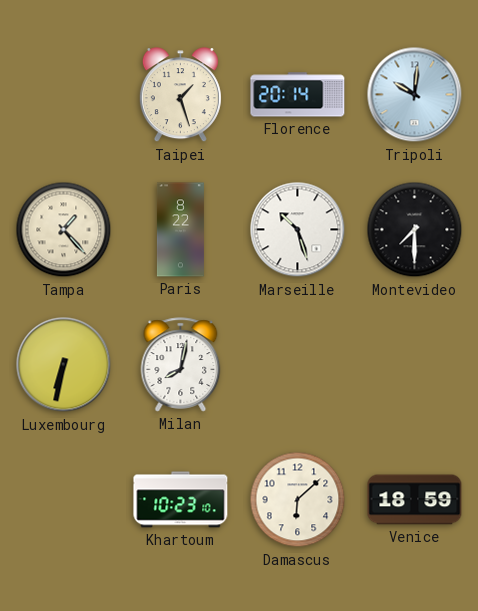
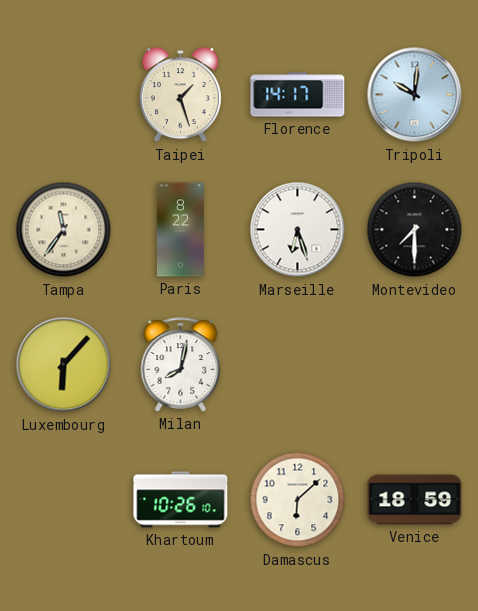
Florence: 20:14 -> 14:17
Tampa: 1:23 -> 11:36
Marseille: 10:27 -> 6:27
Luxembourg: 6:32 -> 6:07
Khartoum: 10:23 -> 10:26
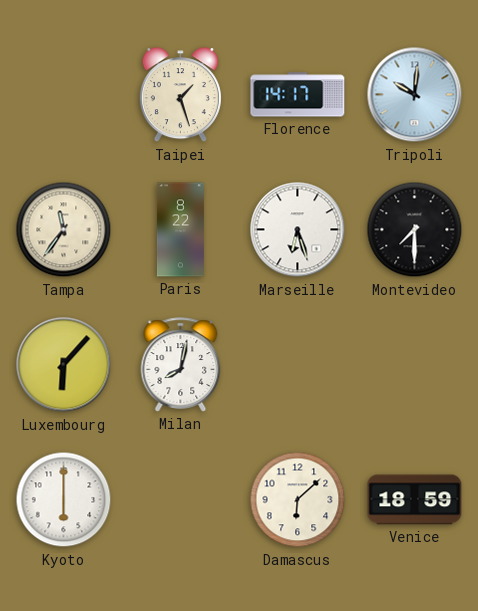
Kyoto: none -> 6:00
Khartoum: 10:26 -> none
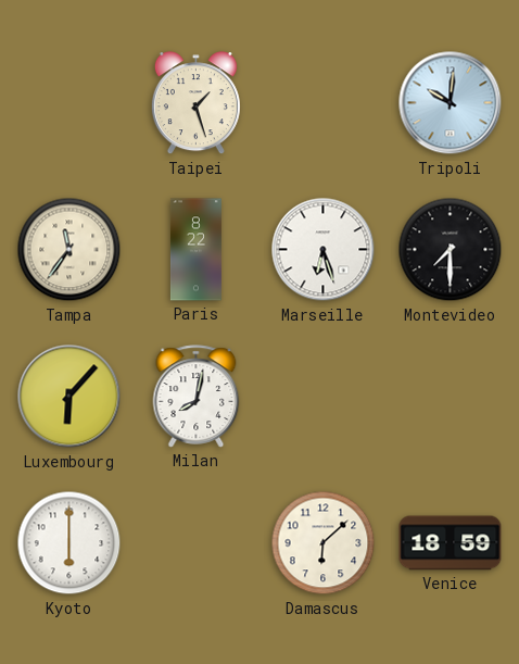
Florence: 14:17 -> none
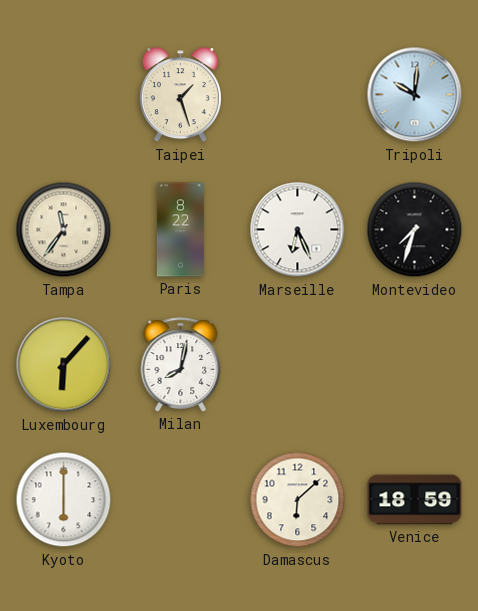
Marseille: 6:27 -> 6:26
Montevideo: 7:30 -> 7:33
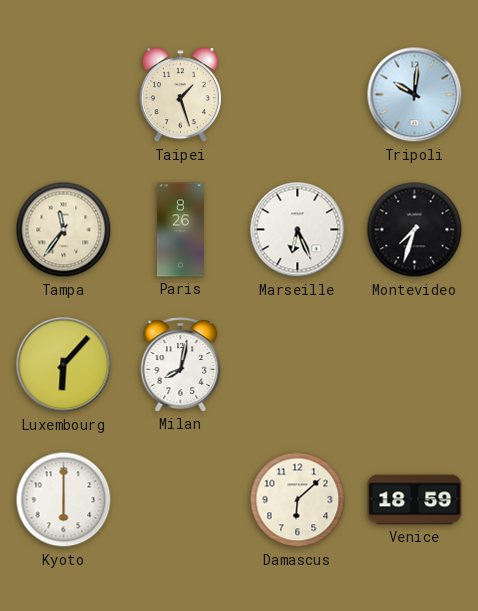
Paris: 8:22 -> 8:26
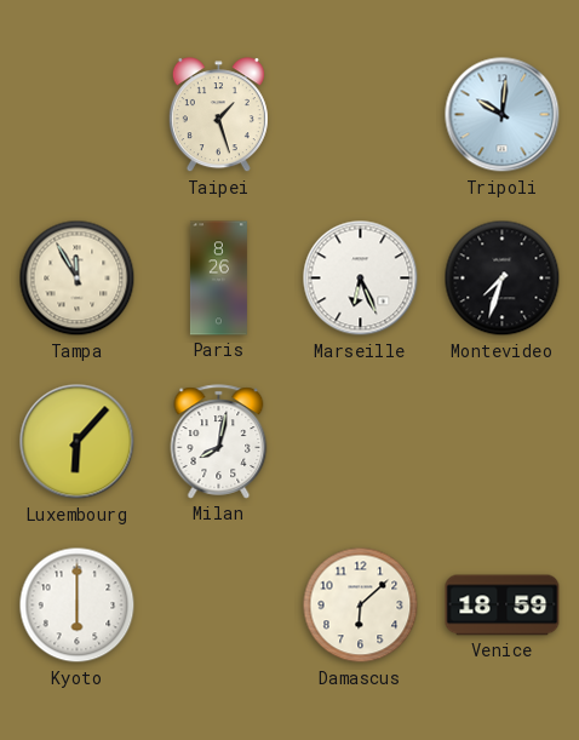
Tampa: 11:36 -> 11:55
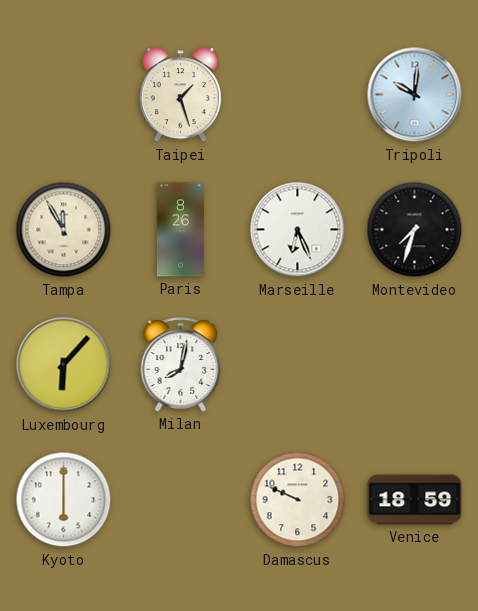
Damascus: 6:08 -> 9:49
